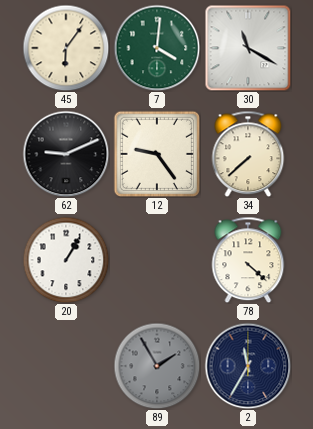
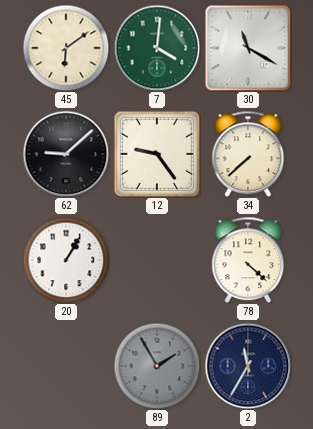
45: 6:06 -> 6:09
62: 9:11 -> 9:08
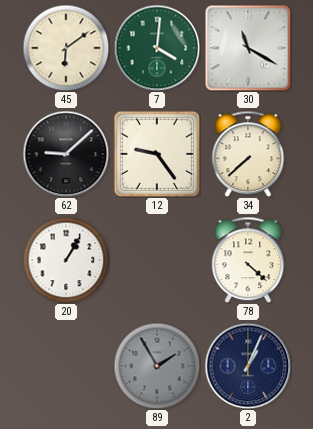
2: 11:35 -> 1:04
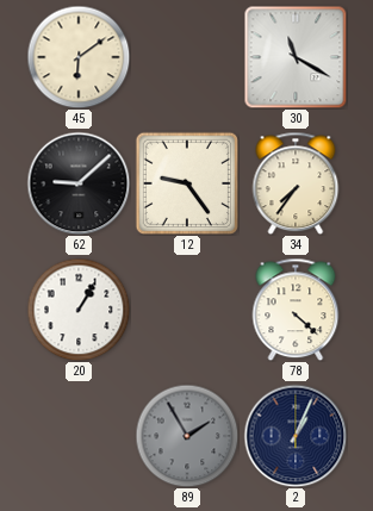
7: 4:01 -> none
34: 7:38 -> 7:36
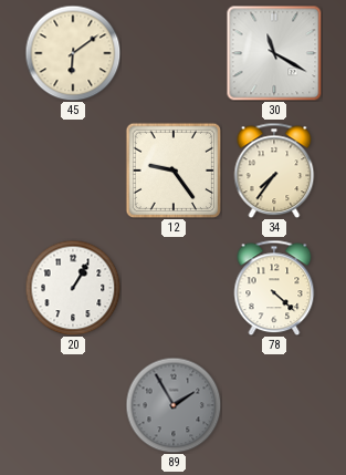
62: 9:08 -> none
2: 1:04 -> none
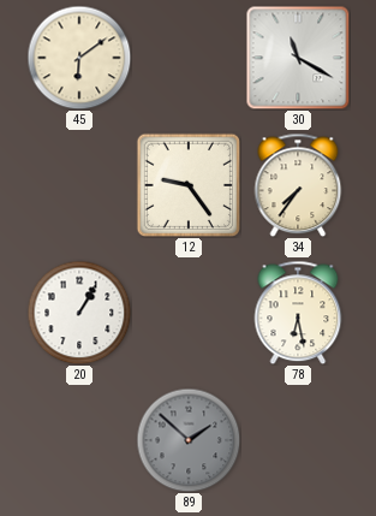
78: 4:22 -> 6:28
89: 1:55 -> 1:52
